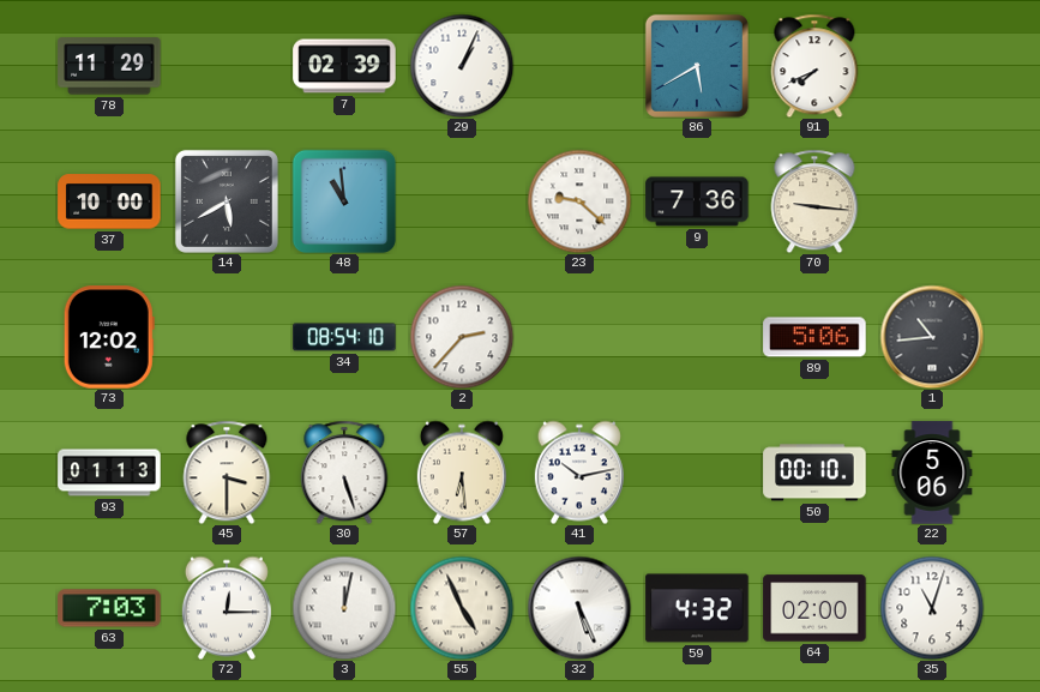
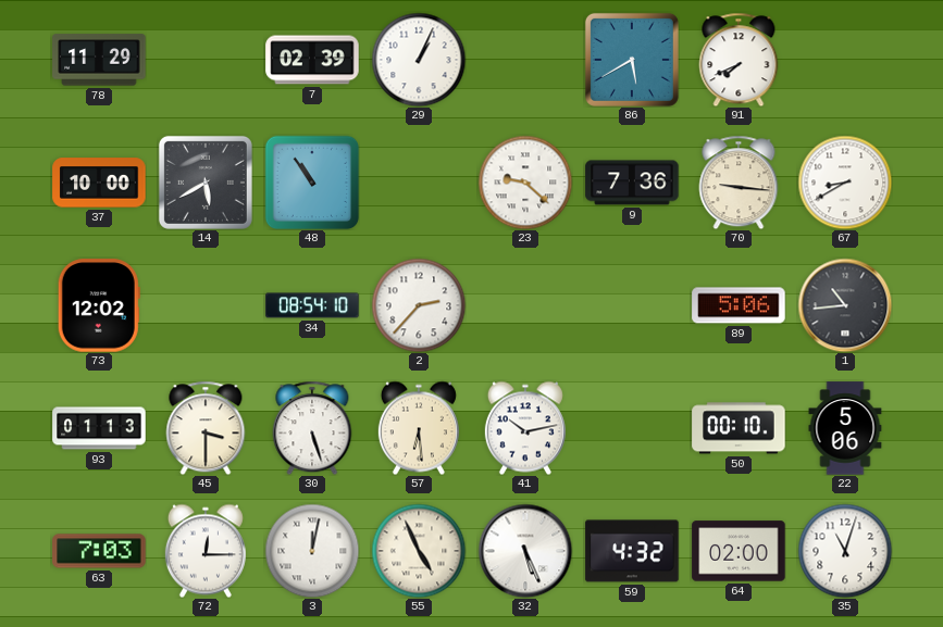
48: 10:59 -> 10:54
67: none -> 8:40
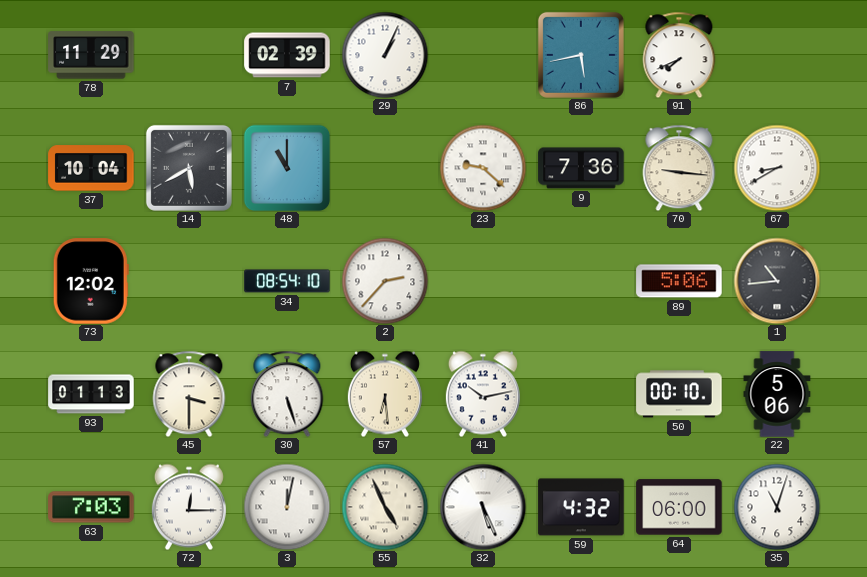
86: 5:40 -> 5:43
37: 10:00 -> 10:04
48: 10:54 -> 11:00
64: 02:00 -> 06:00
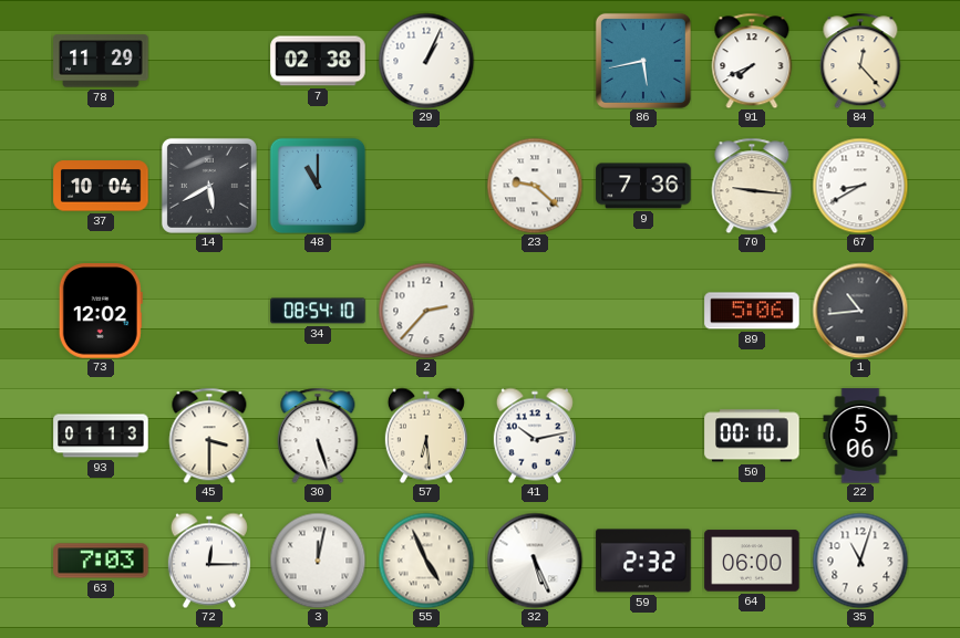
7: 02:39 -> 02:38
84: none -> 12:23
59: 4:32 -> 2:32
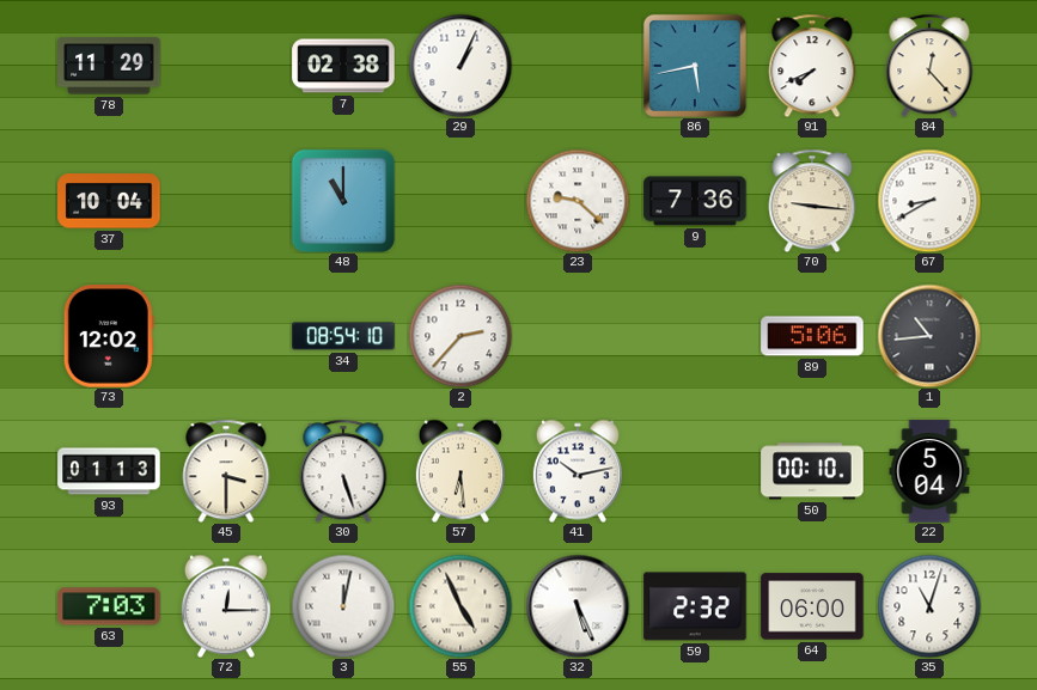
14: 5:40 -> none
22: 5:06 -> 5:04
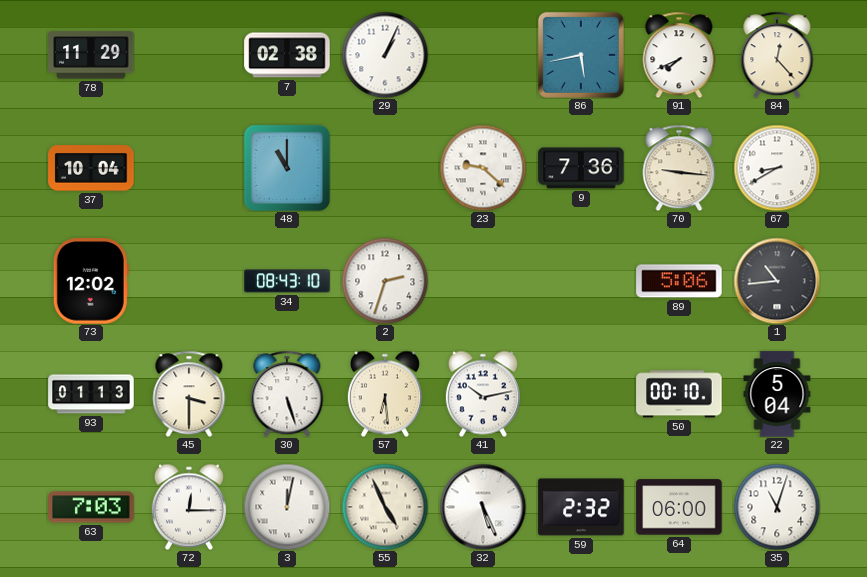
34: 08:54 -> 08:43
2: 2:37 -> 2:33
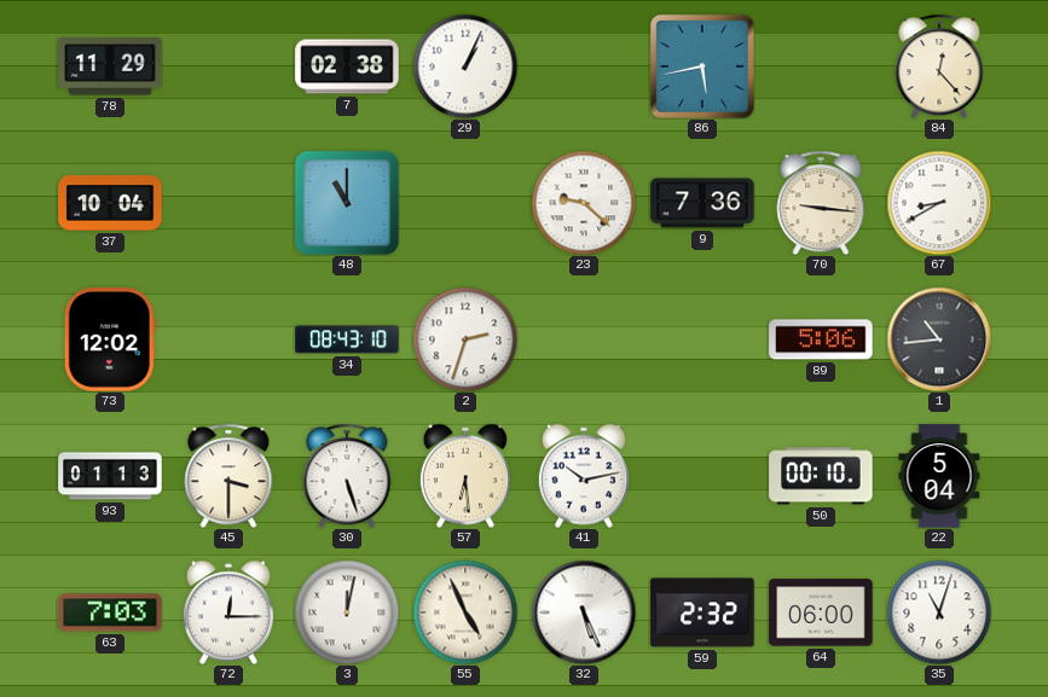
91: 7:41 -> none
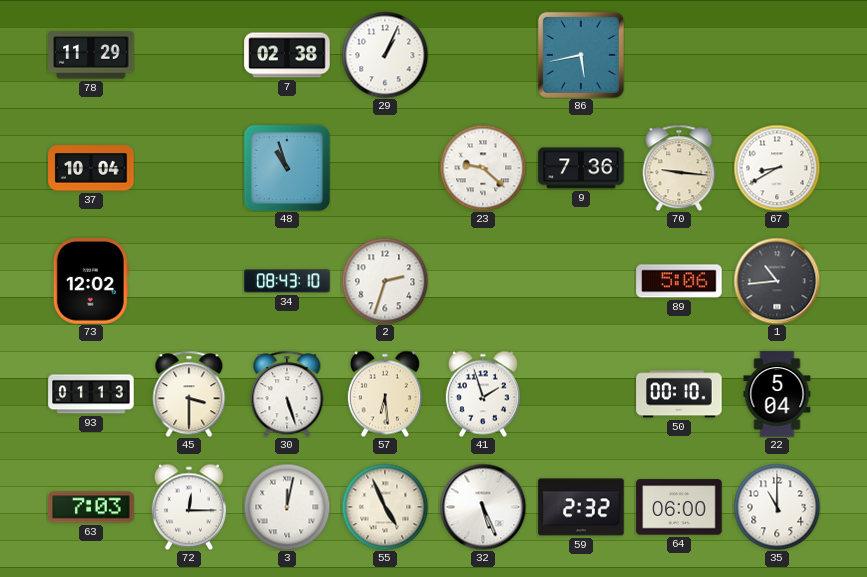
84: 12:23 -> none
48: 11:00 -> 10:57
41: 10:13 -> 1:57
35: 11:03 -> 11:00
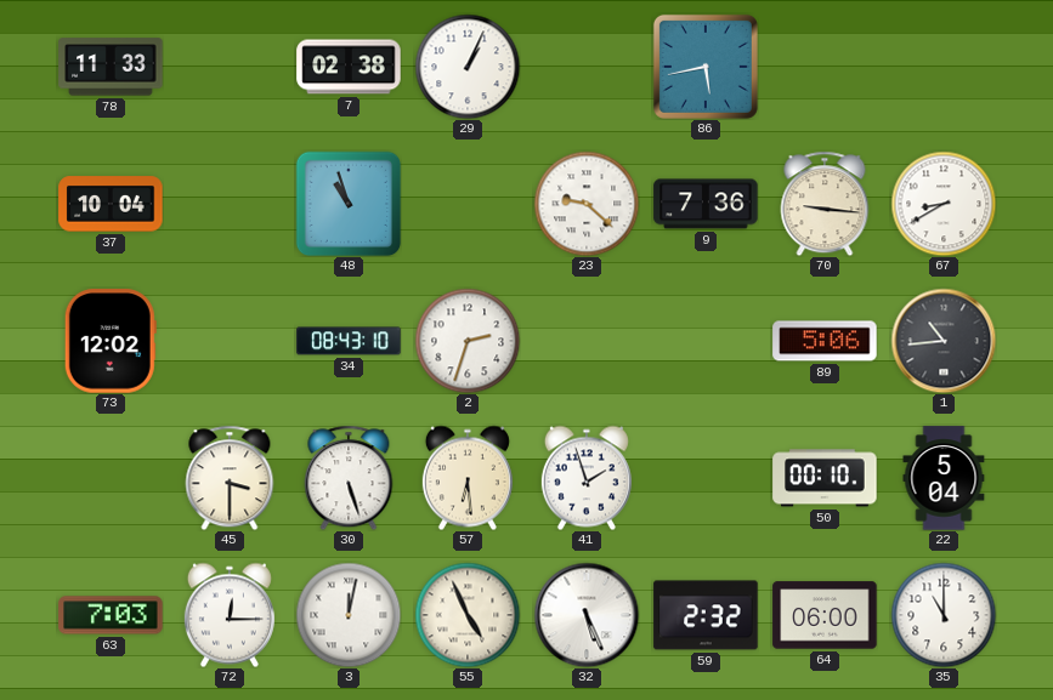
78: 11:29 -> 11:33
93: 01:13 -> none
